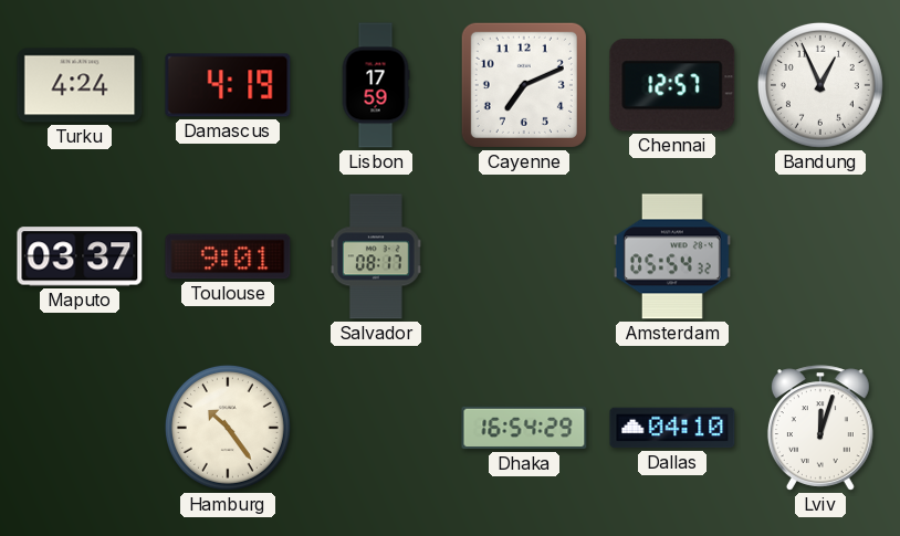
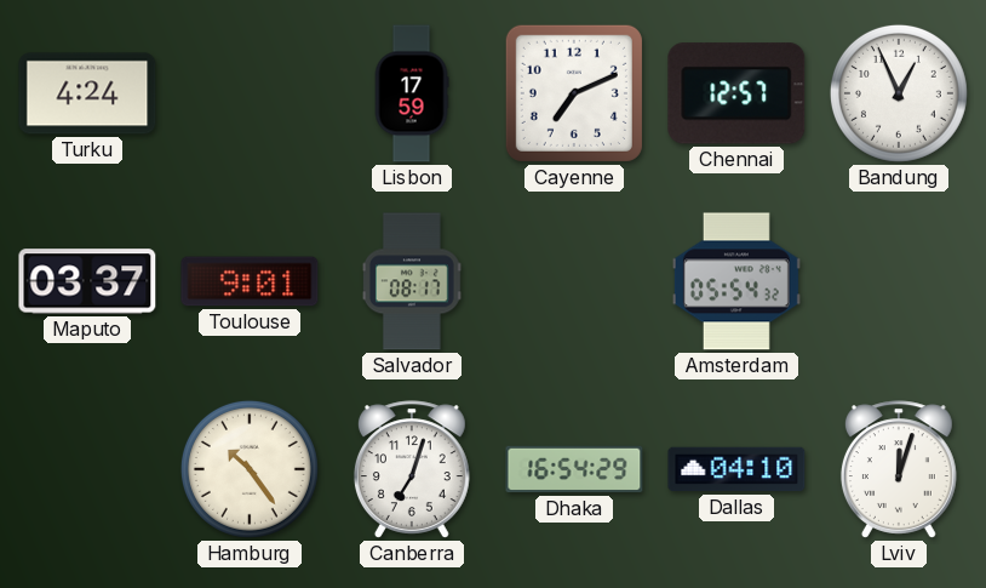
Damascus: 4:19 -> none
Canberra: none -> 7:03
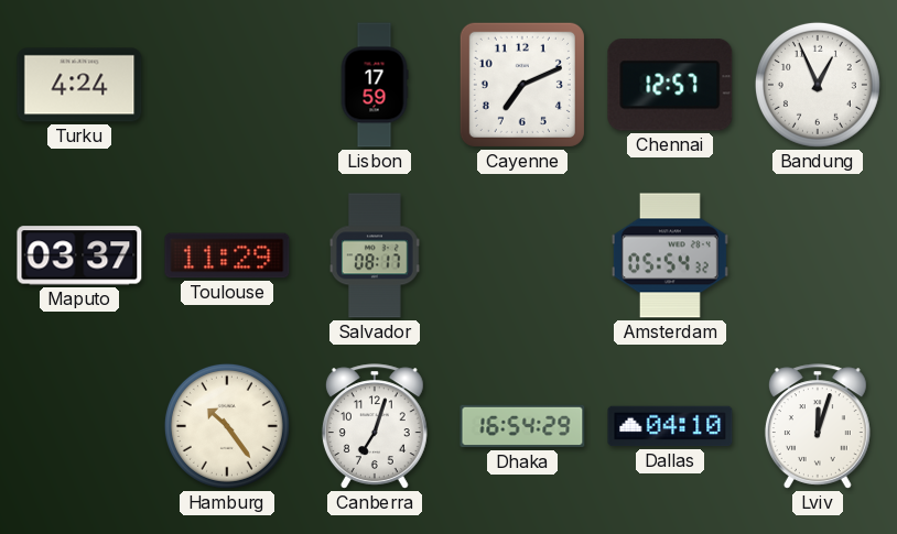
Toulouse: 9:01 -> 11:29
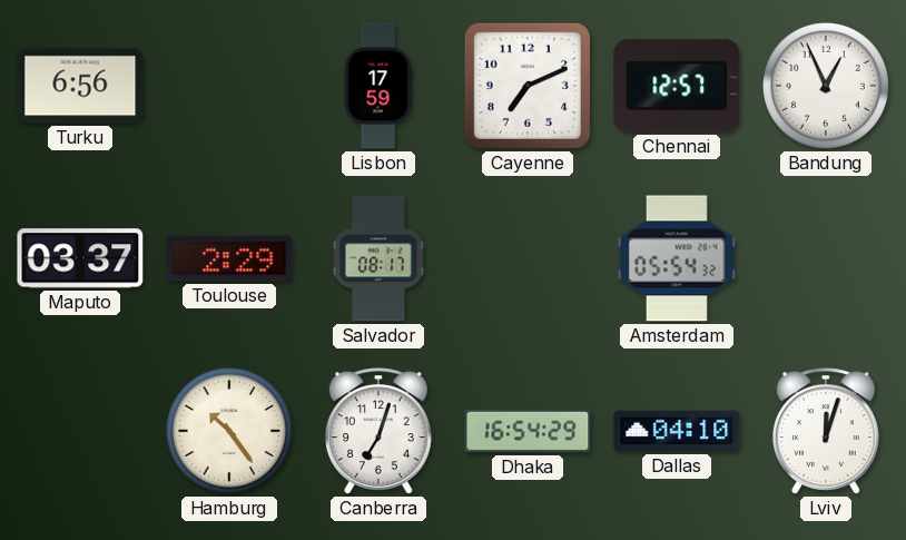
Turku: 4:24 -> 6:56
Toulouse: 11:29 -> 2:29
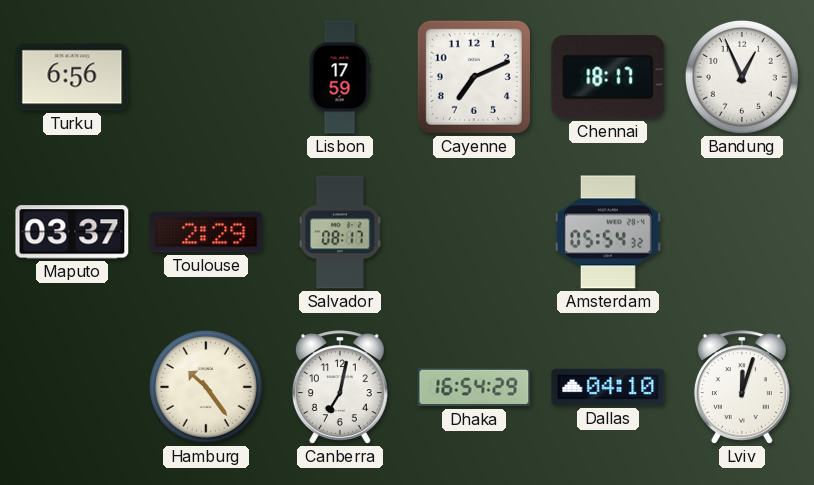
Chennai: 12:57 -> 18:17
Canberra: 7:03 -> 7:02
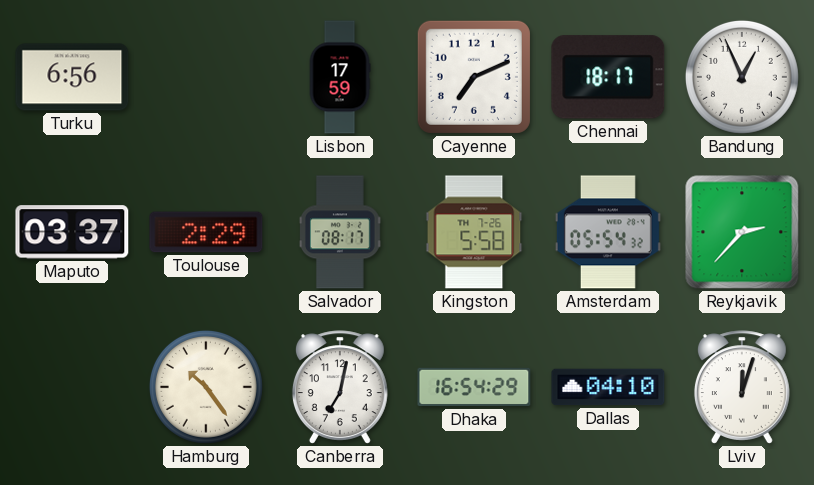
Kingston: none -> 5:58
Reykjavik: none -> 2:37
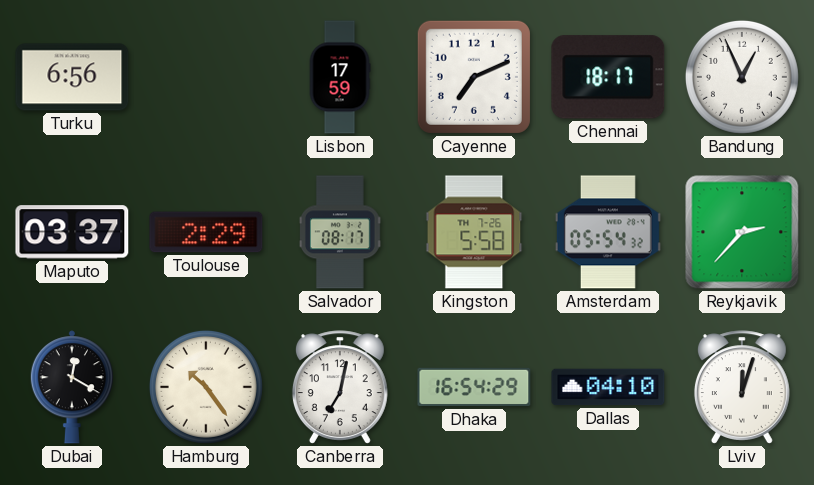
Dubai: none -> 12:20
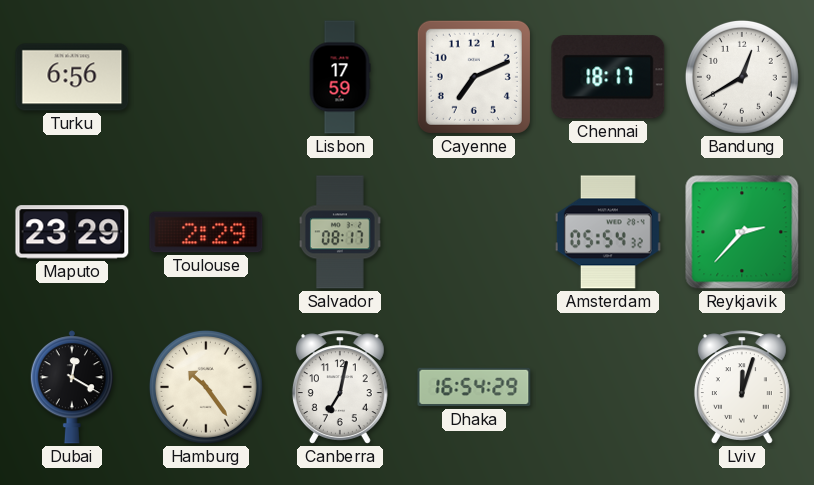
Bandung: 12:56 -> 12:40
Maputo: 03:37 -> 23:29
Kingston: 5:58 -> none
Dallas: 04:10 -> none
